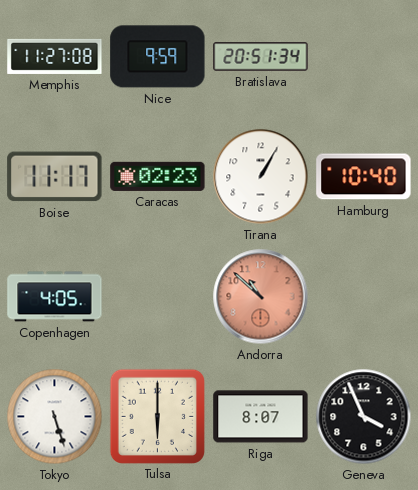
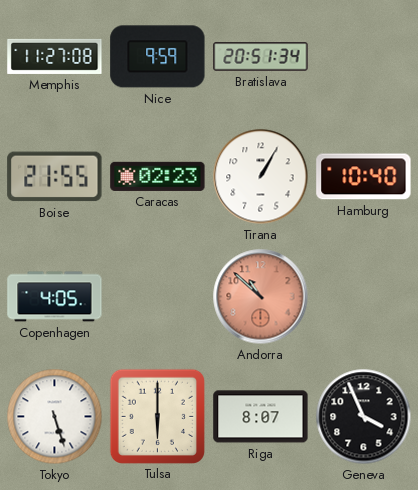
Boise: 11:17 -> 21:55
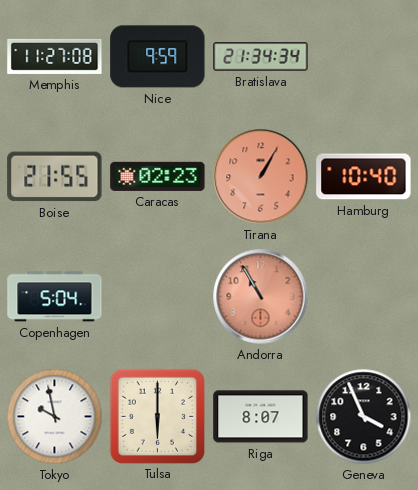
Bratislava: 20:51 -> 21:34
Tirana dial: white -> salmon
Copenhagen: 4:05 -> 5:04
Andorra: 10:52 -> 10:55
Tokyo: 5:27 -> 9:58
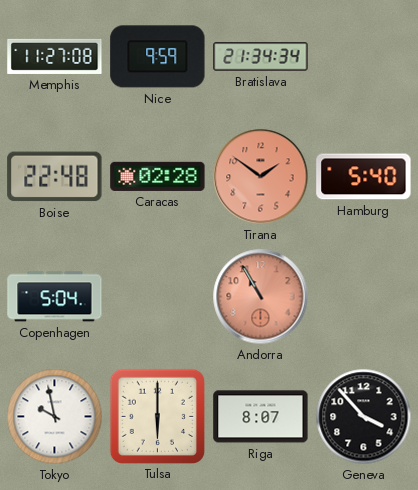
Boise: 21:55 -> 22:48
Caracas: 02:23 -> 02:28
Tirana: 1:05 -> 1:51
Hamburg: 10:40 -> 5:40
Geneva: 3:56 -> 3:53
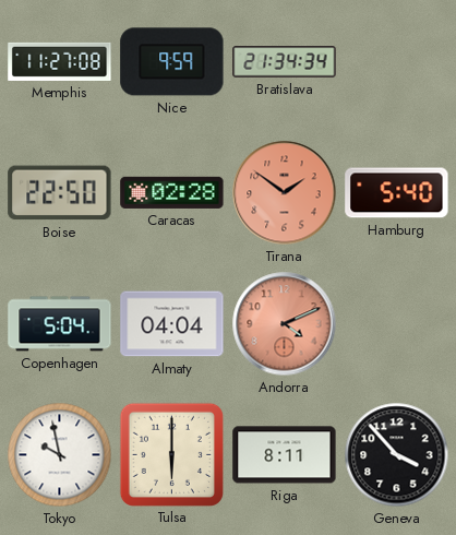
Boise: 22:48 -> 22:50
Almaty: none -> 04:04
Andorra: 10:55 -> 4:11
Riga: 8:07 -> 8:11
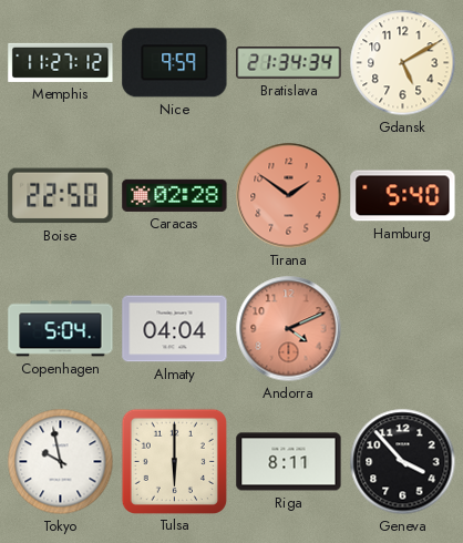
Memphis: 11:27:08 -> 11:27:12
Gdansk: none -> 5:10
